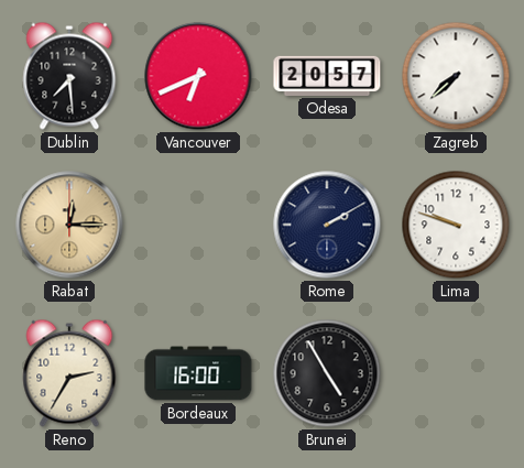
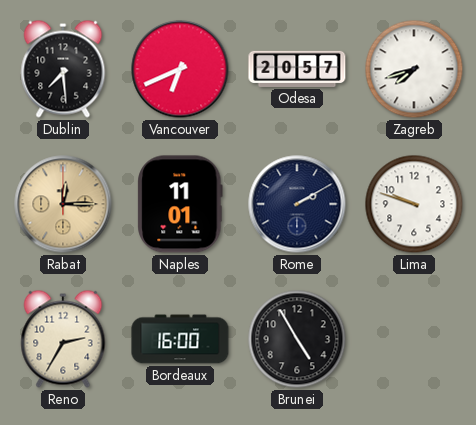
Zagreb: 7:38 -> 7:42
Naples: none -> 11:01
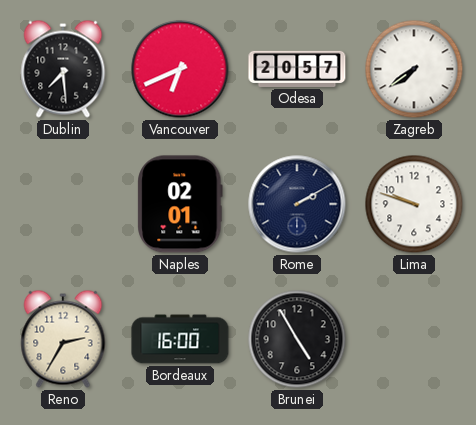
Zagreb: 7:42 -> 7:39
Rabat: 12:15 -> none
Naples: 11:01 -> 02:01
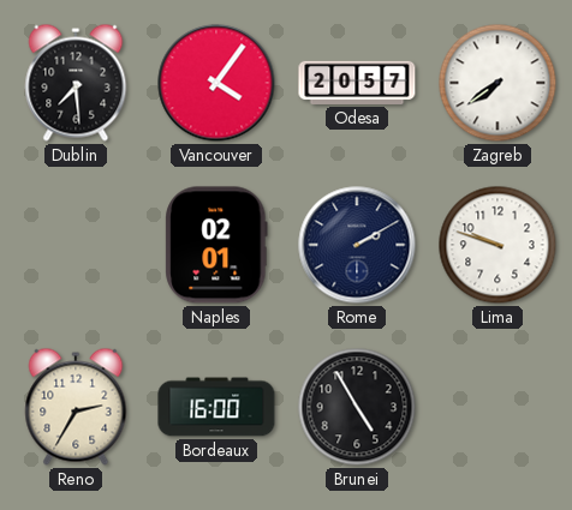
Vancouver: 6:41 -> 4:06
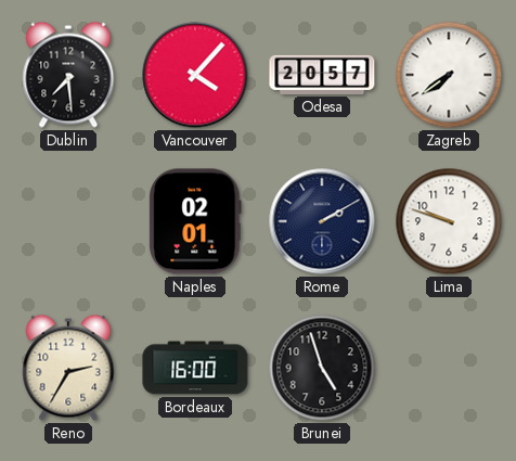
Vancouver: 4:06 -> 4:07
Brunei: 4:55 -> 4:57
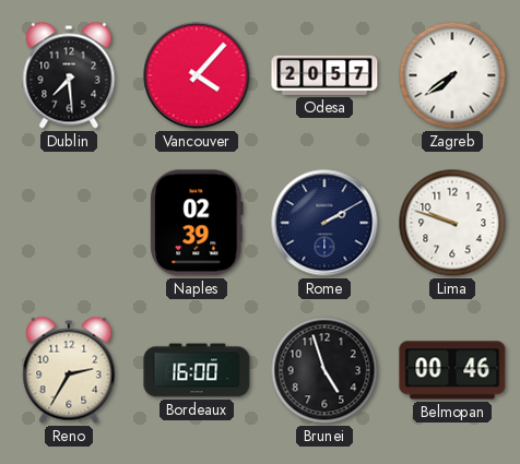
Naples: 02:01 -> 02:39
Belmopan: none -> 00:46
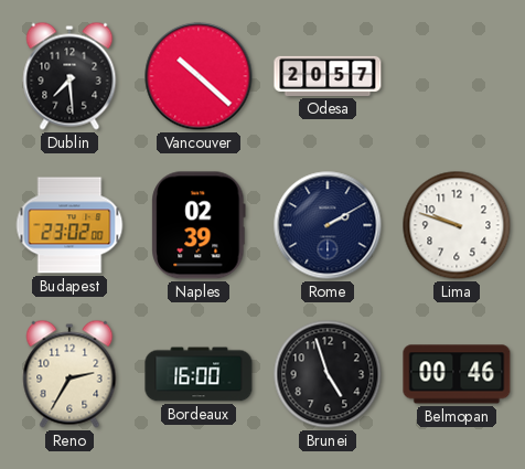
Vancouver: 4:07 -> 10:22
Zagreb: 7:39 -> none
Budapest: none -> 23:02
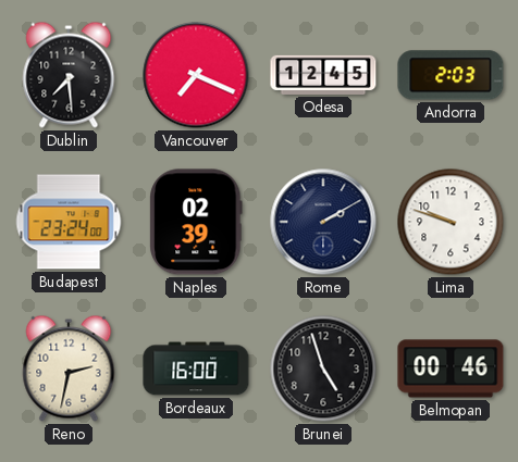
Vancouver: 10:22 -> 7:19
Odesa: 20:57 -> 12:45
Andorra: none -> 2:03
Budapest: 23:02 -> 23:24
Reno: 2:35 -> 2:32
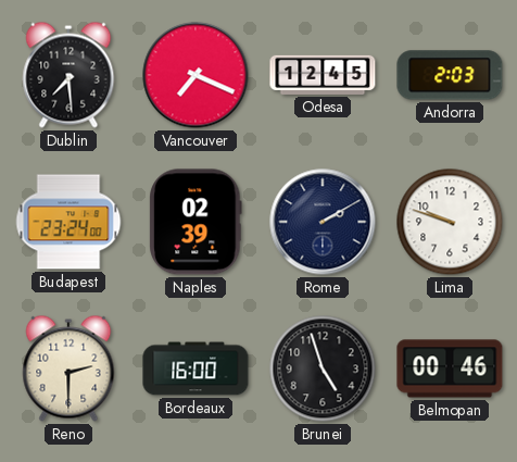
Reno: 2:32 -> 2:30
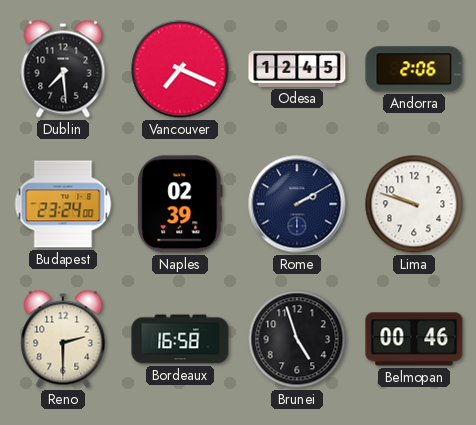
Andorra: 2:03 -> 2:06
Bordeaux: 16:00 -> 16:58
